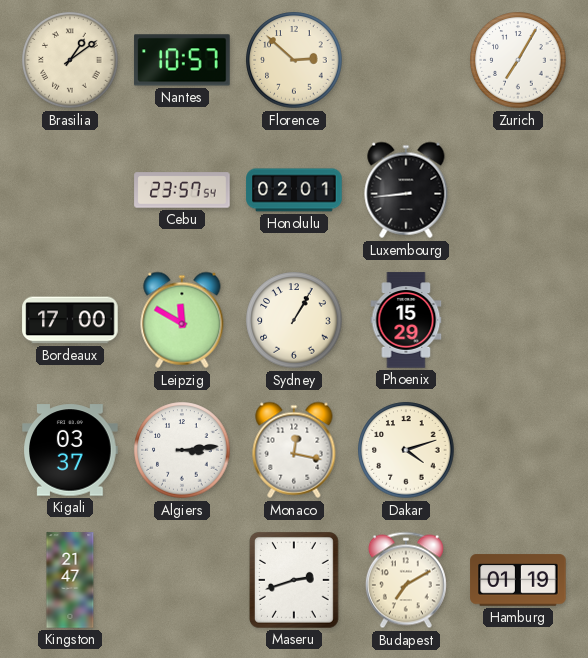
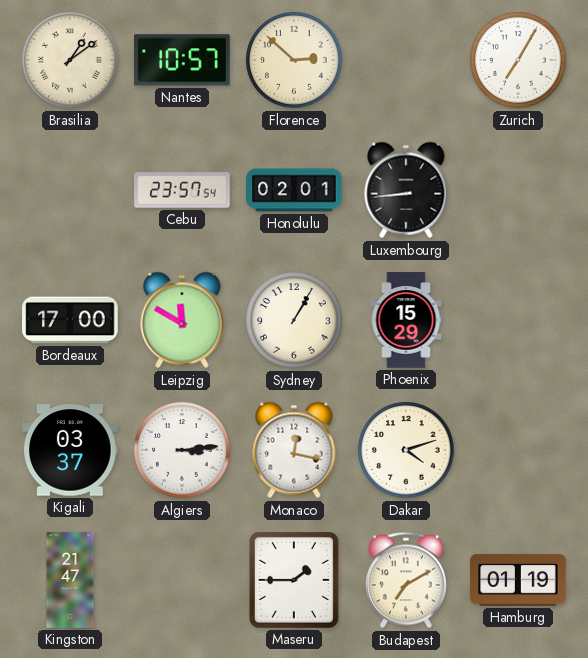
Maseru: 2:42 -> 1:45
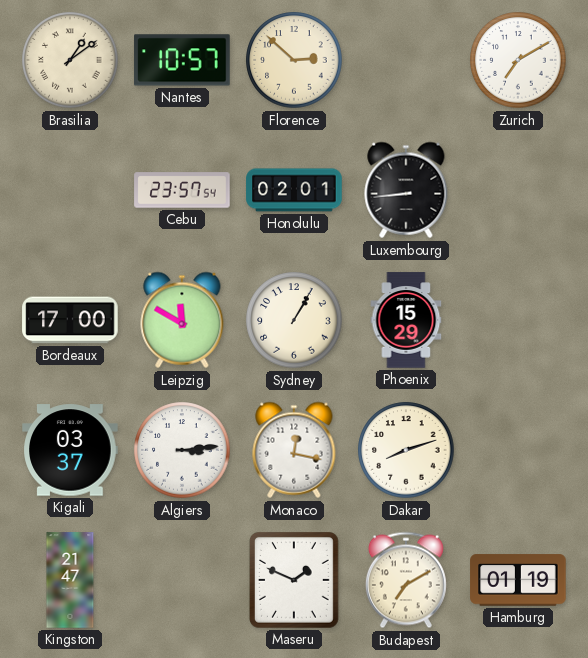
Zurich: 7:05 -> 7:10
Dakar: 4:12 -> 8:12
Maseru: 1:45 -> 1:49
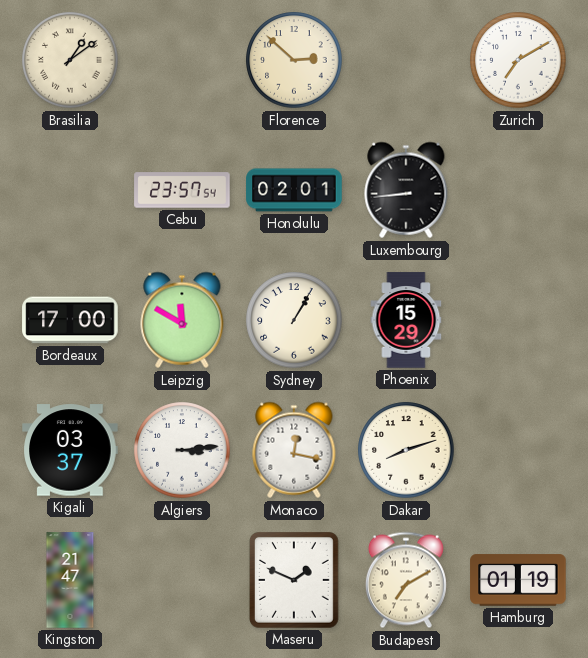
Nantes: 10:57 -> none
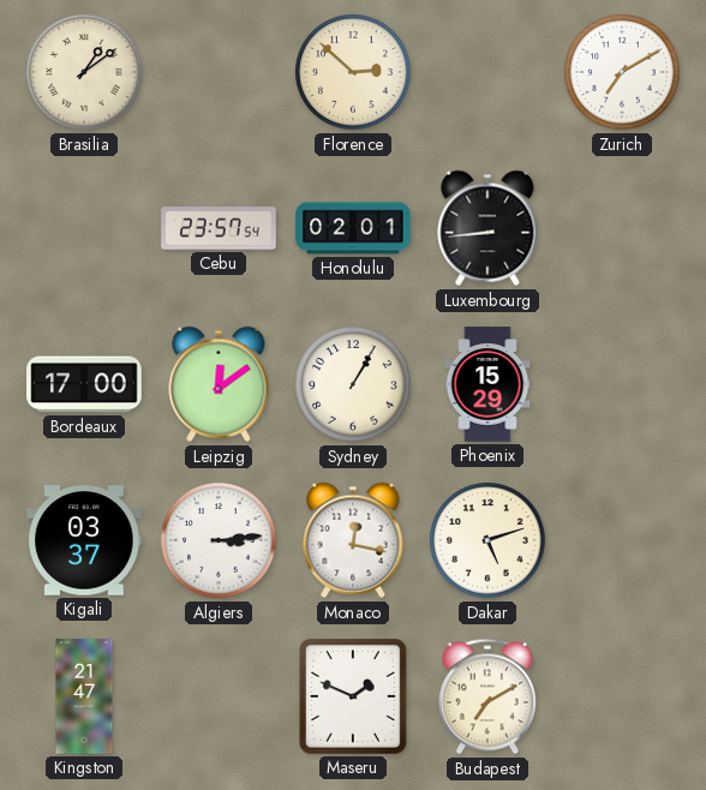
Leipzig: 11:50 -> 12:09
Dakar: 8:12 -> 5:12
Hamburg: 01:19 -> none
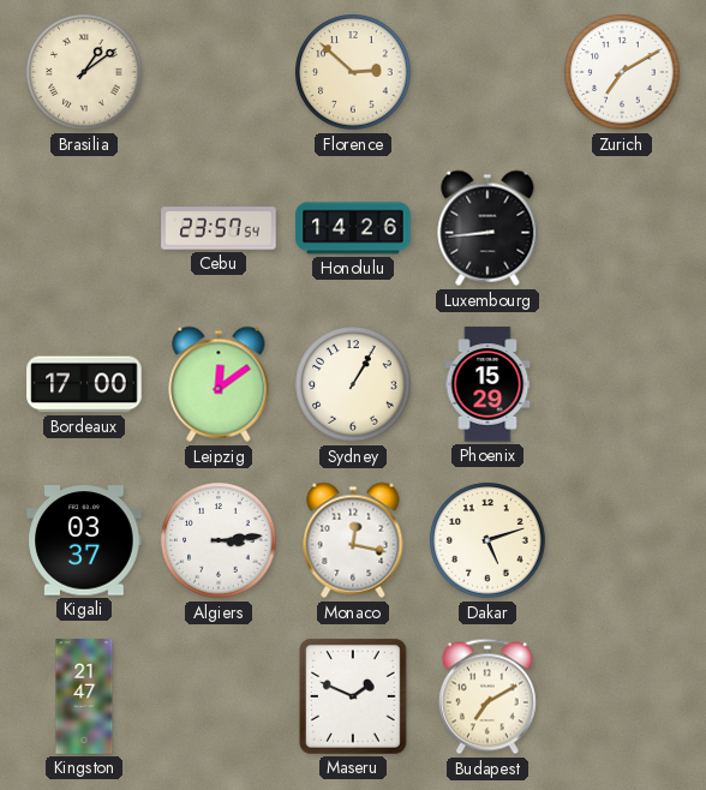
Honolulu: 02:01 -> 14:26
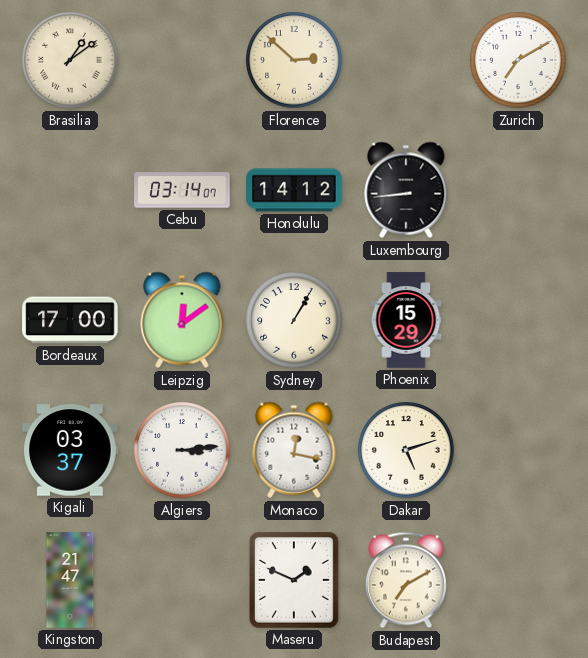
Cebu: 23:57 -> 03:14
Honolulu: 14:26 -> 14:12
